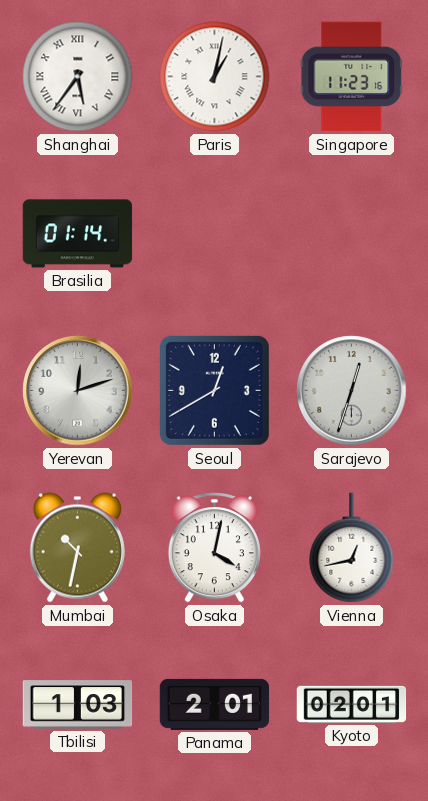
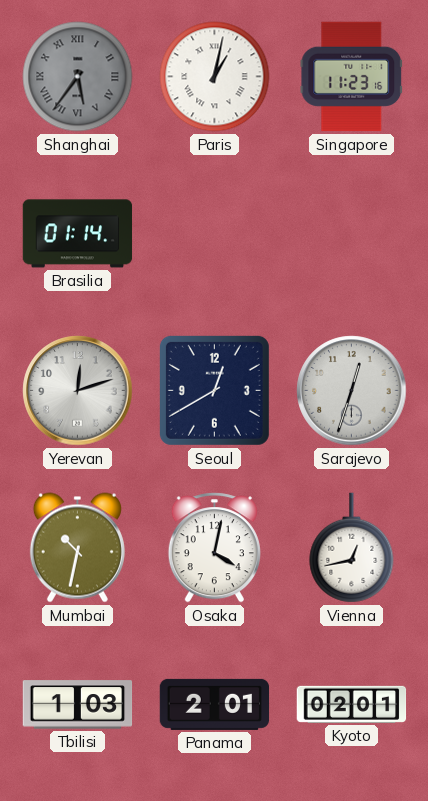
Shanghai dial: white -> grey
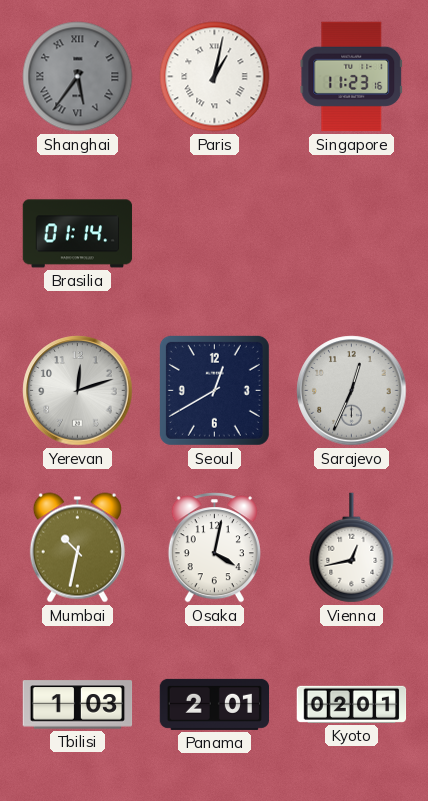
Sarajevo: 12:33 -> 12:34
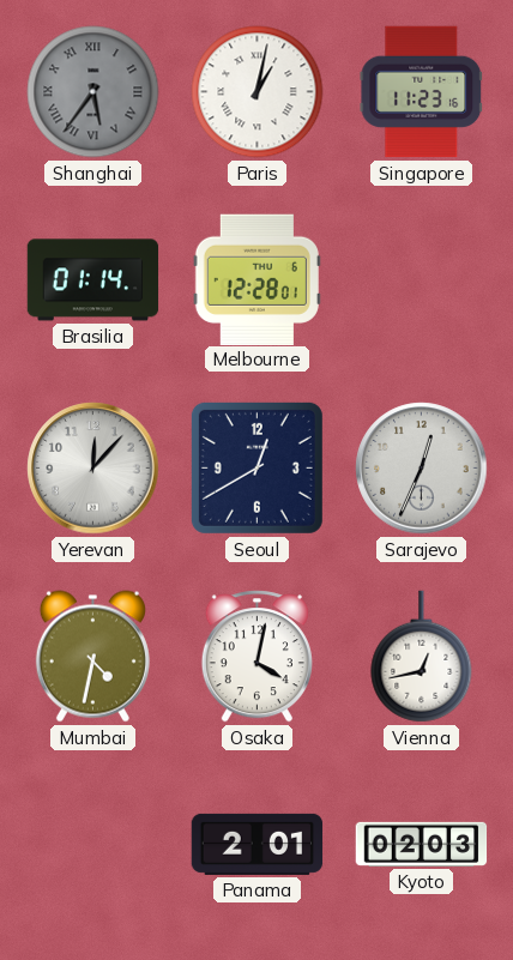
Melbourne: none -> 12:28
Yerevan: 12:12 -> 12:07
Mumbai: 10:32 -> 4:32
Tbilisi: 1:03 -> none
Kyoto: 02:01 -> 02:03
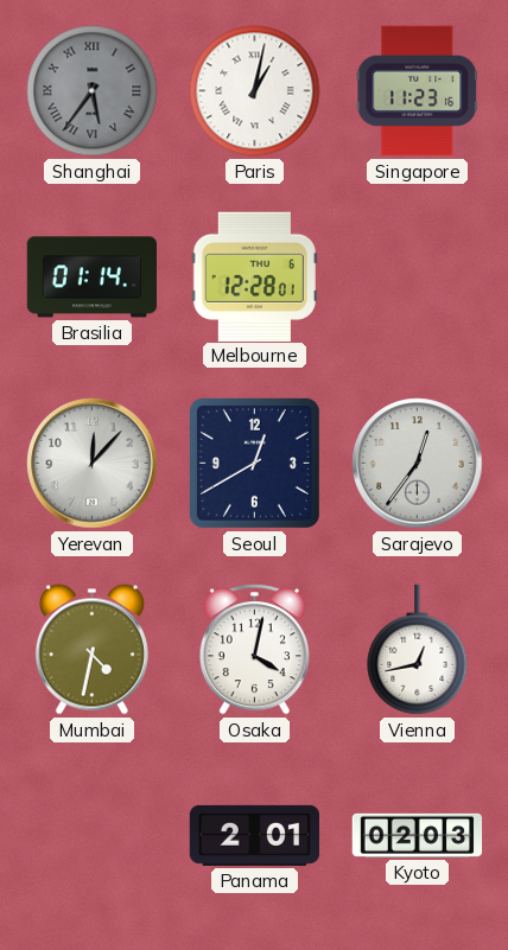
Sarajevo: 12:34 -> 12:36
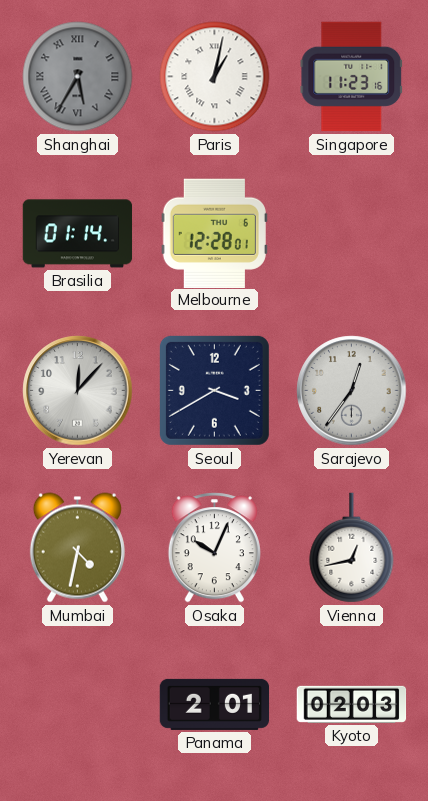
Shanghai: 5:36 -> 5:35
Seoul: 12:40 -> 3:40
Osaka: 4:02 -> 10:04
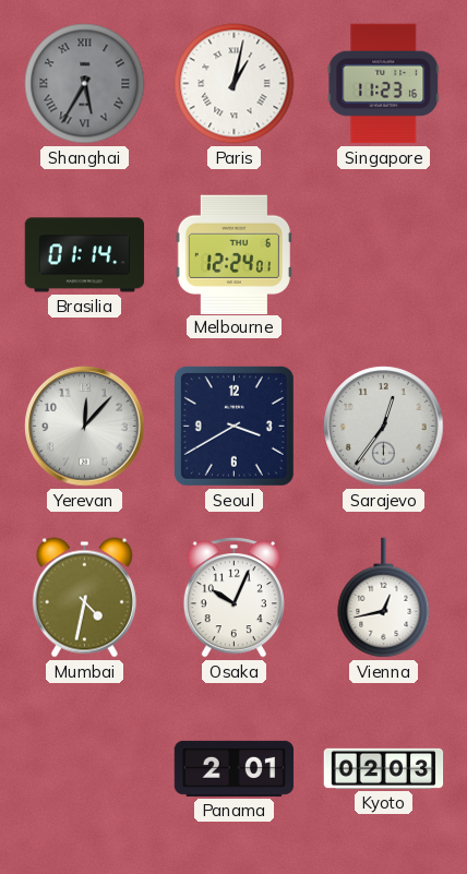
Melbourne: 12:28 -> 12:24
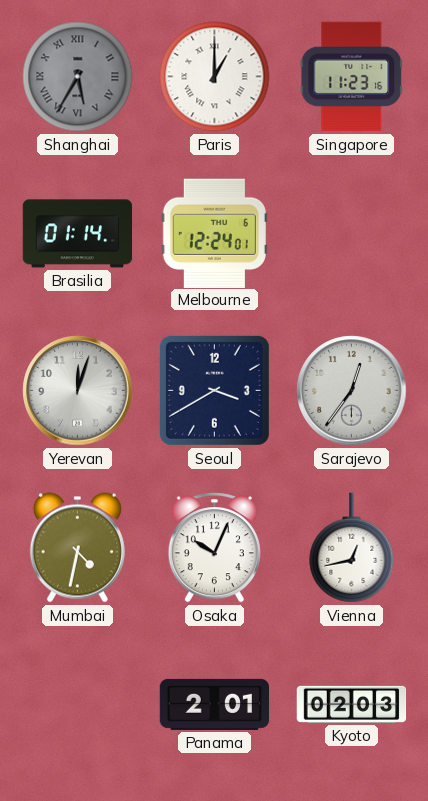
Paris: 1:02 -> 1:00
Yerevan: 12:07 -> 12:03
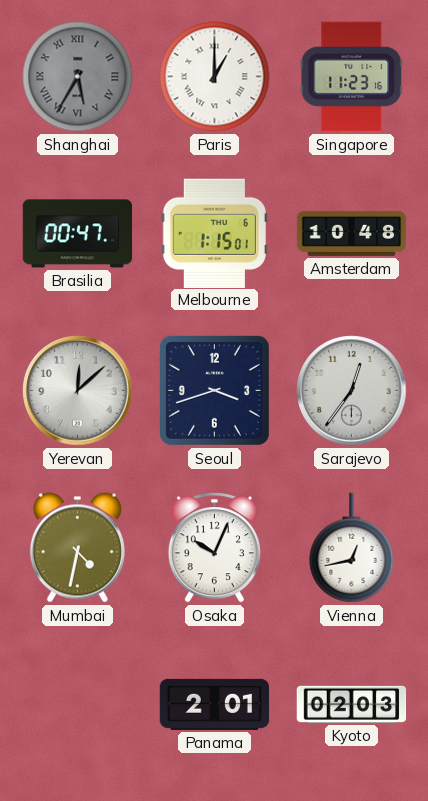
Brasilia: 01:14 -> 00:47
Melbourne: 12:24 -> 1:15
Amsterdam: none -> 10:48
Yerevan: 12:03 -> 12:08
Seoul: 3:40 -> 3:42
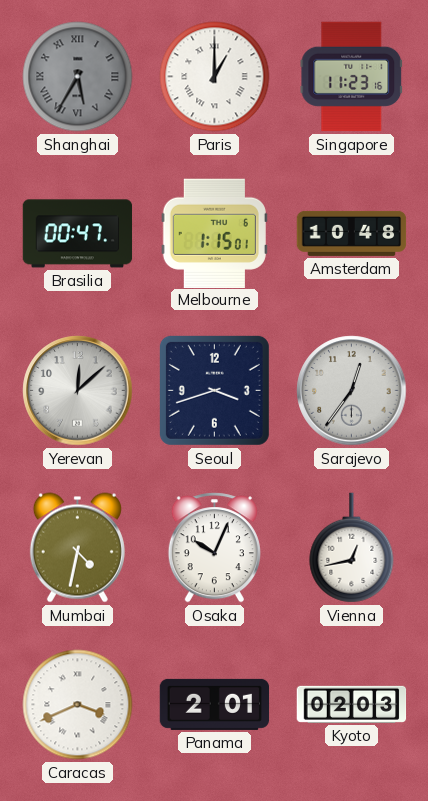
Caracas: none -> 3:41
